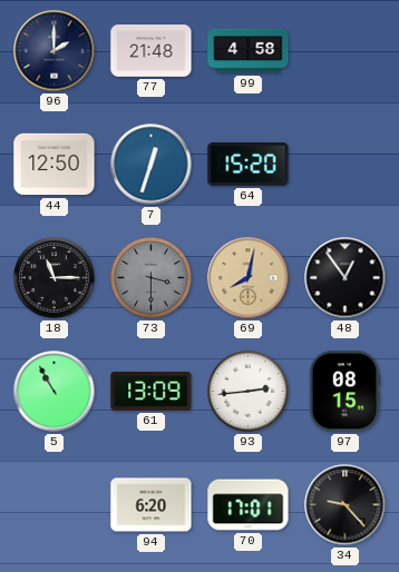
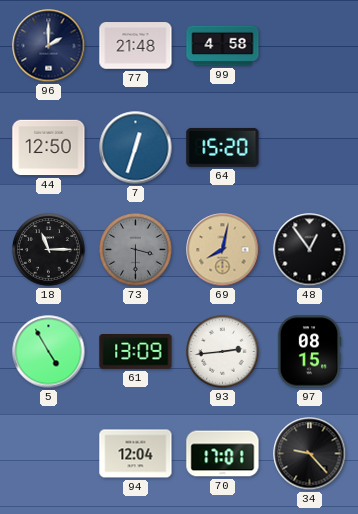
5: 10:55 -> 4:55
94: 6:20 -> 12:04
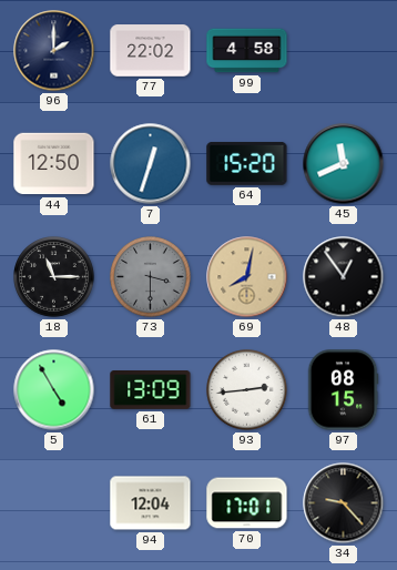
77: 21:48 -> 22:02
45: none -> 11:41
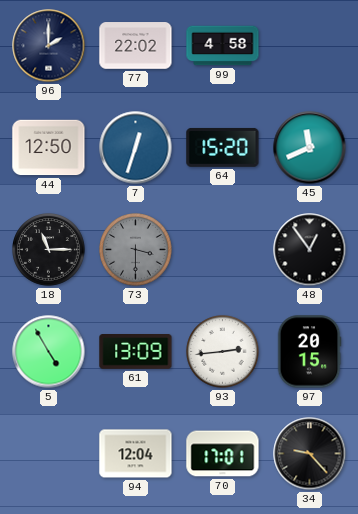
69: 8:02 -> none
97: 08:15 -> 20:15
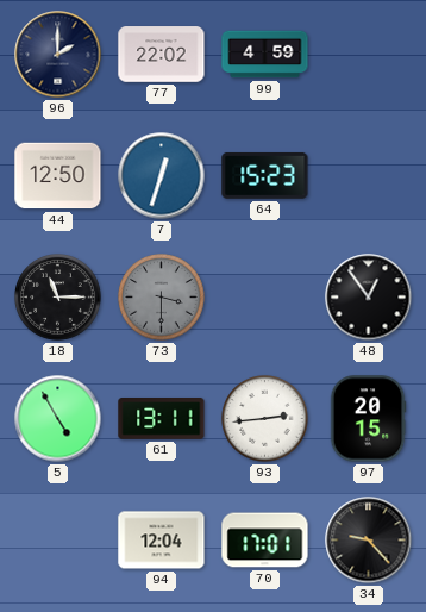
99: 4:58 -> 4:59
64: 15:20 -> 15:23
45: 11:41 -> none
61: 13:09 -> 13:11
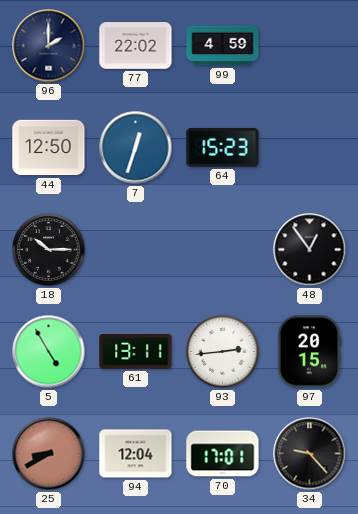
18: 11:15 -> 10:15
73: 3:30 -> none
25: none -> 8:40
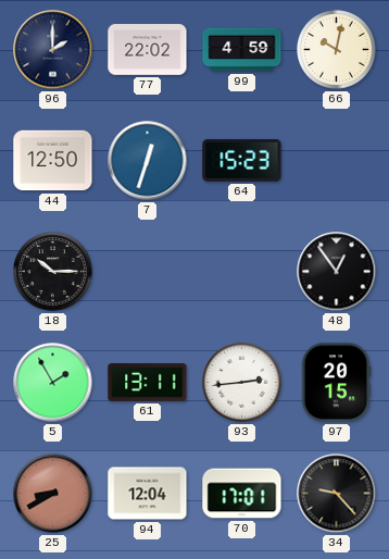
66: none -> 10:02
5: 4:55 -> 1:55
